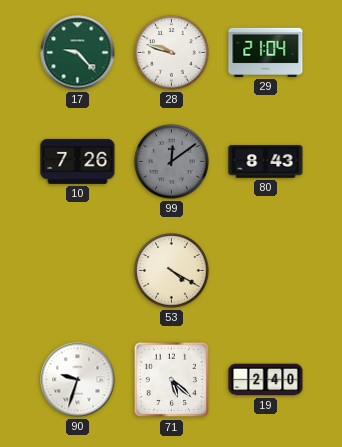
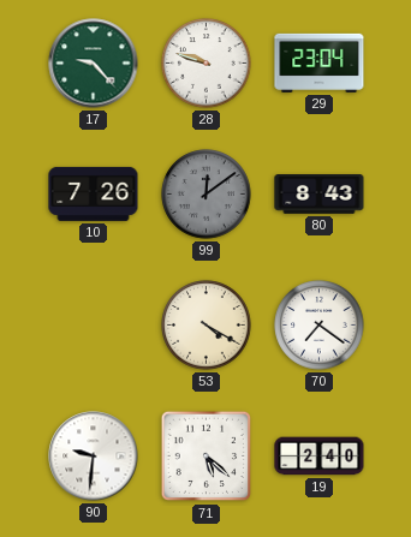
29: 21:04 -> 23:04
70: none -> 7:21
90: 9:33 -> 9:31
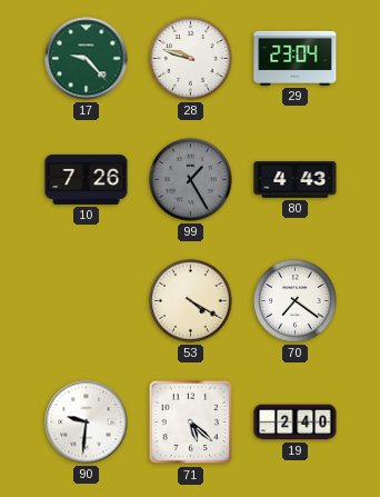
99: 12:09 -> 1:25
80: 8:43 -> 4:43
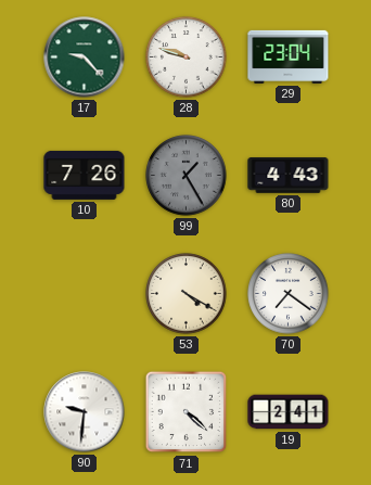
71: 5:22 -> 4:22
19: 2:40 -> 2:41
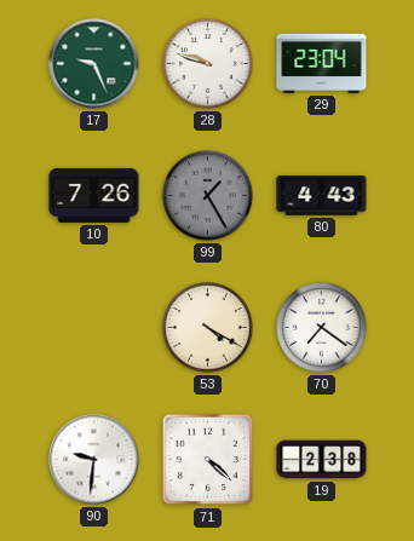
17: 9:23 -> 9:26
19: 2:41 -> 2:38
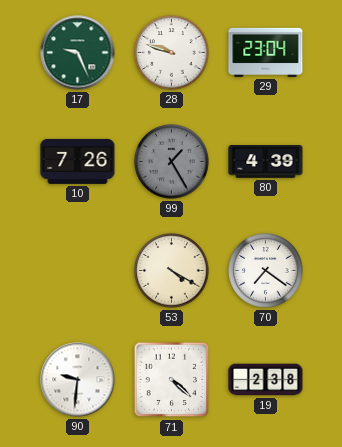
80: 4:43 -> 4:39
